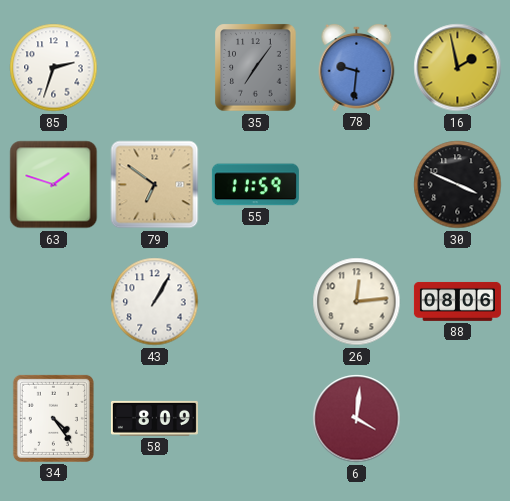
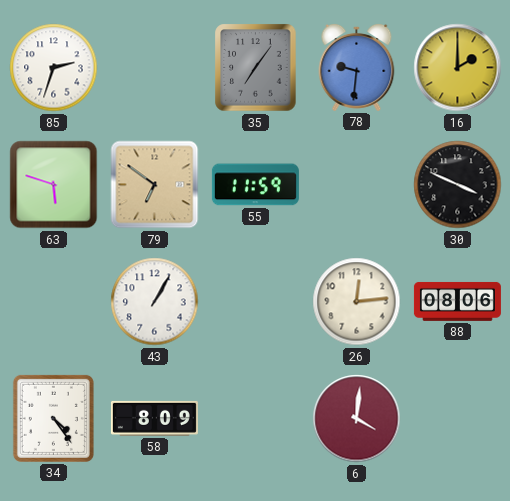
16: 1:58 -> 2:00
63: 1:48 -> 5:48
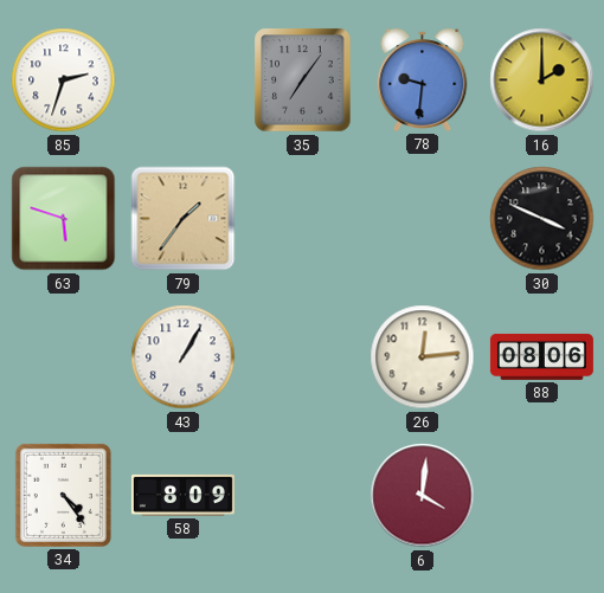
79: 6:51 -> 1:36
55: 11:59 -> none
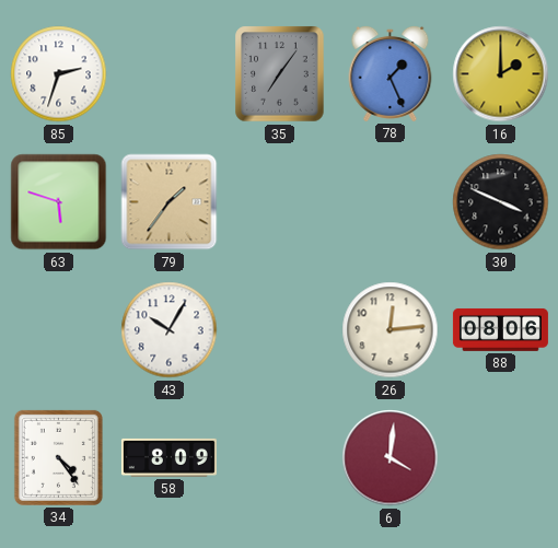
78: 9:31 -> 1:26
43: 1:05 -> 10:05
